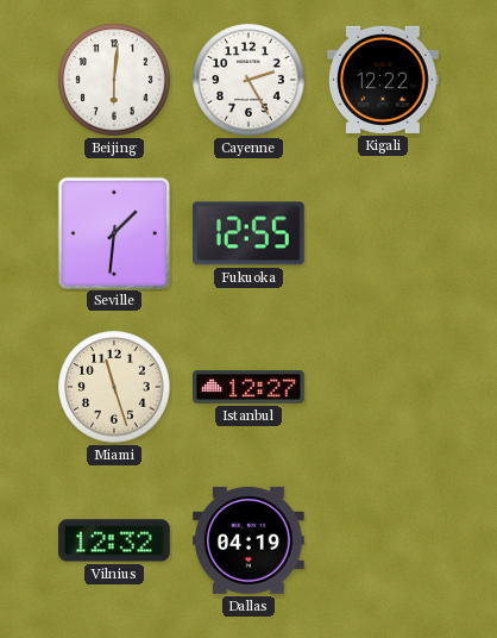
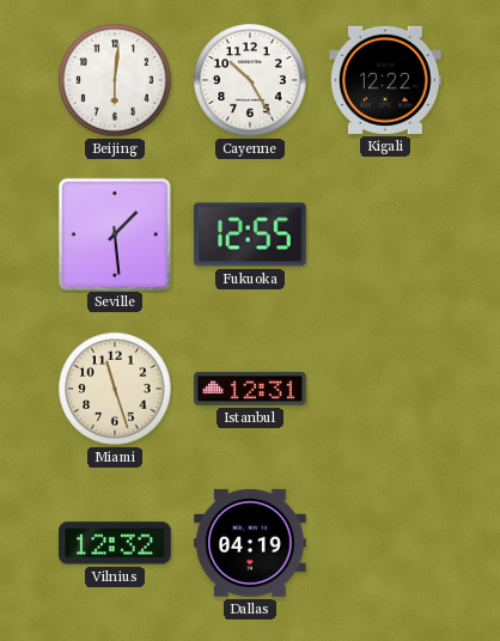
Cayenne: 2:25 -> 10:25
Seville: 1:31 -> 1:29
Istanbul: 12:27 -> 12:31
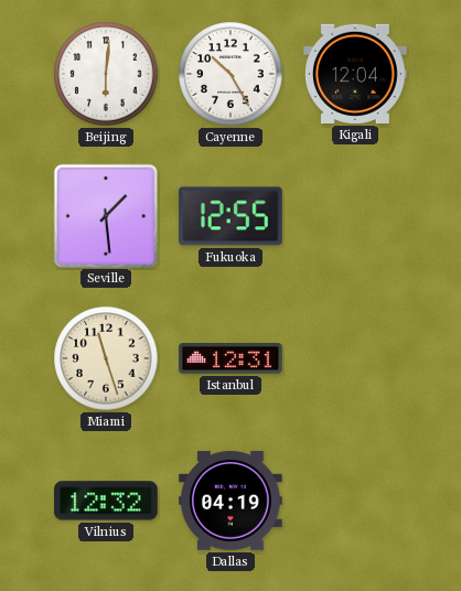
Kigali: 12:22 -> 12:04
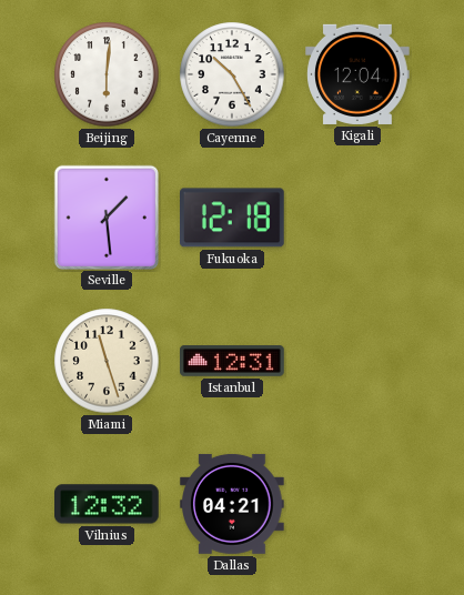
Fukuoka: 12:55 -> 12:18
Dallas: 04:19 -> 04:21
